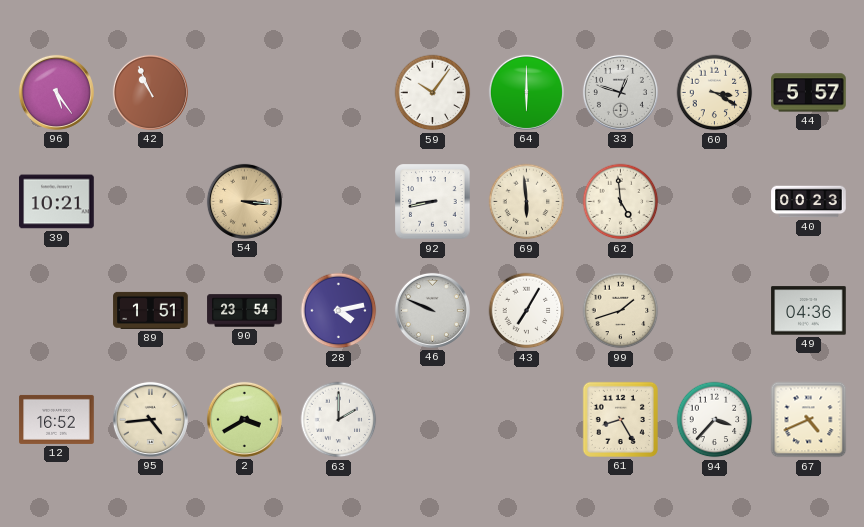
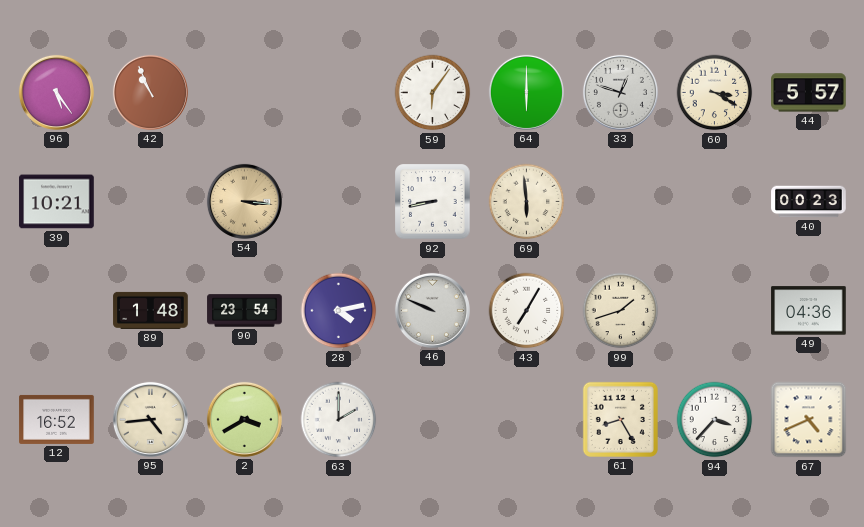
59: 10:06 -> 6:06
62: 4:59 -> none
89: 1:51 -> 1:48
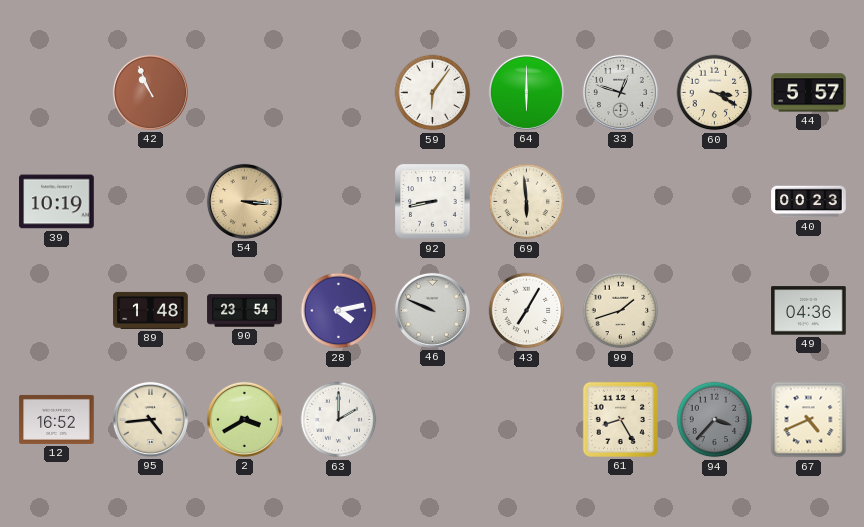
96: 5:24 -> none
39: 10:21 -> 10:19
94 dial: white -> grey
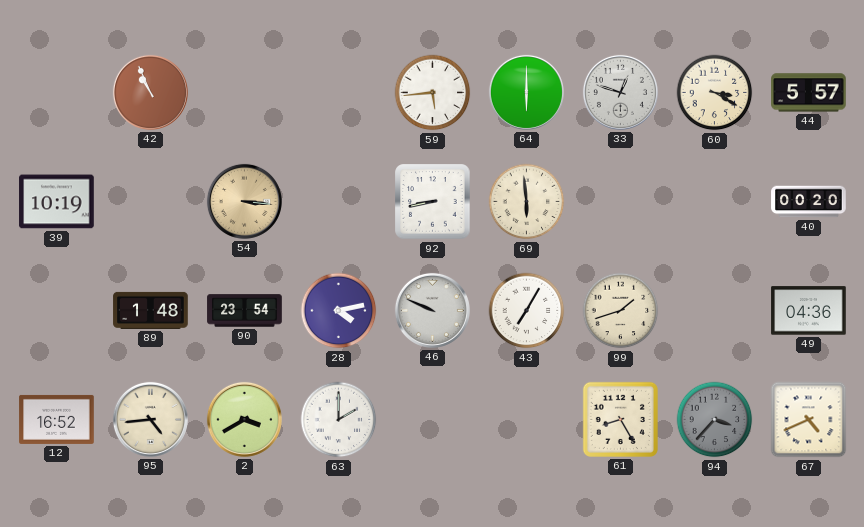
59: 6:06 -> 5:44
40: 00:23 -> 00:20
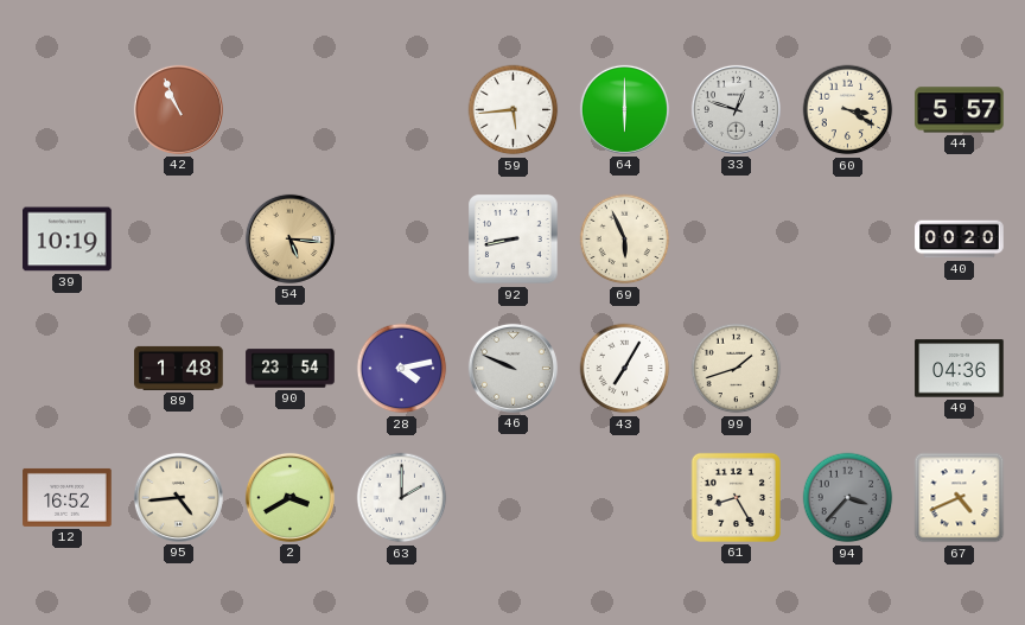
54: 3:16 -> 5:16
69: 5:59 -> 5:56
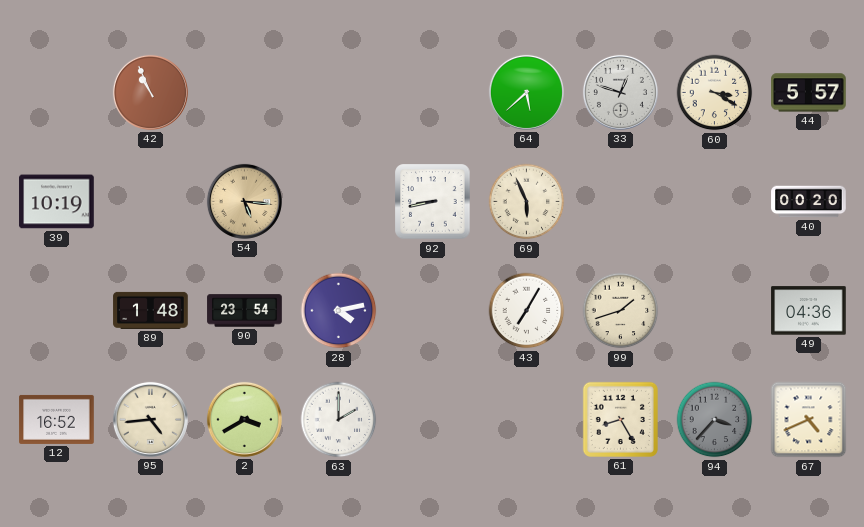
59: 5:44 -> none
64: 6:00 -> 5:38
46: 9:49 -> none
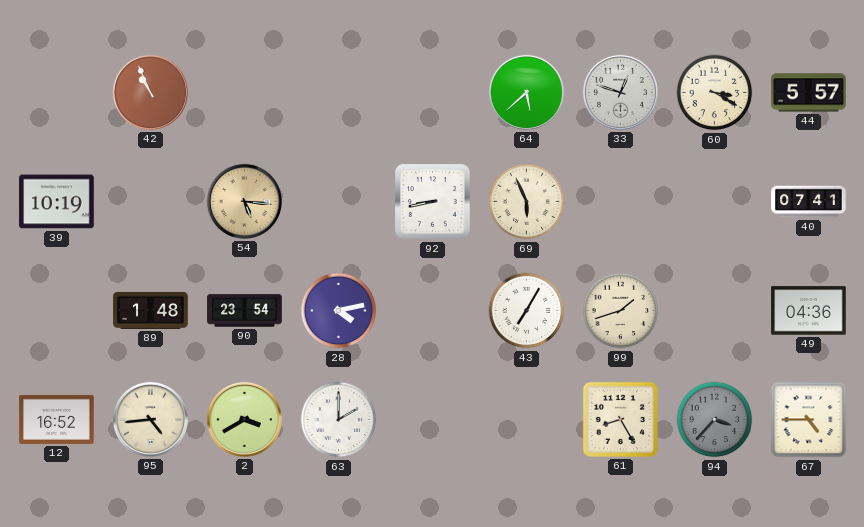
40: 00:20 -> 07:41
67: 4:41 -> 4:45
